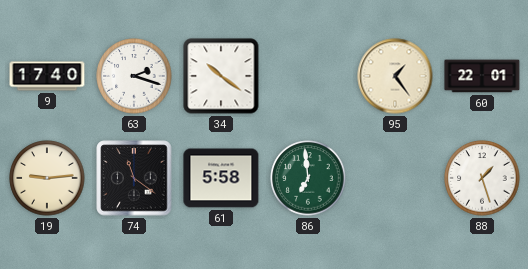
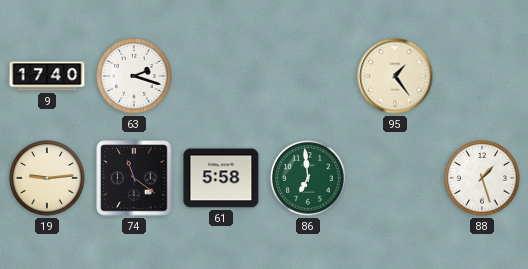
34: 10:21 -> none
60: 22:01 -> none
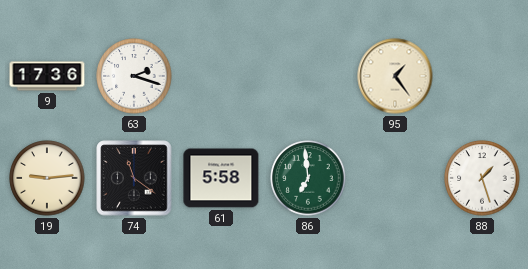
9: 17:40 -> 17:36
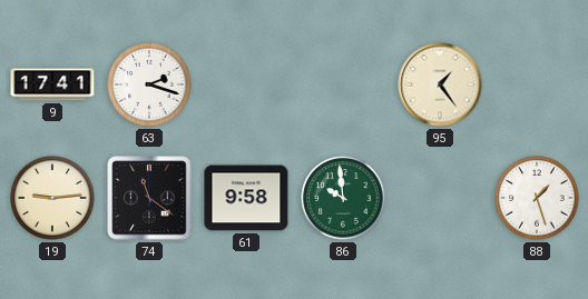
9: 17:36 -> 17:41
61: 5:58 -> 9:58
86: 6:59 -> 9:59
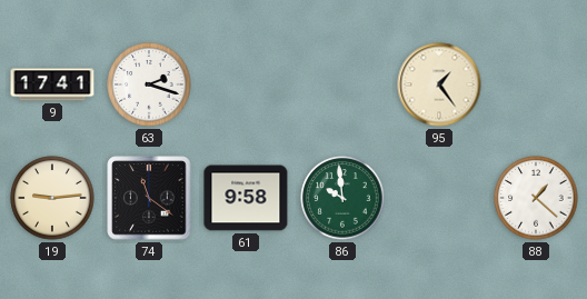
88: 1:27 -> 1:22
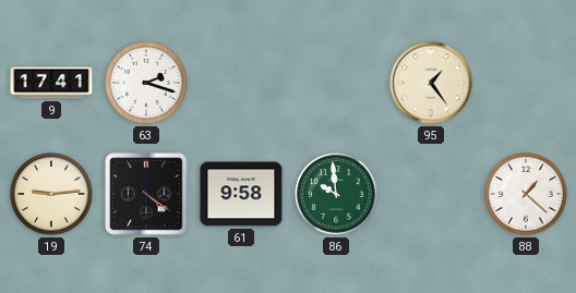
74: 11:21 -> 4:21
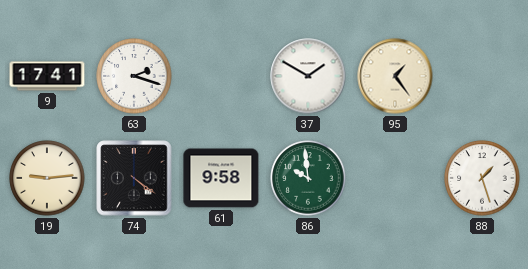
37: none -> 1:50
88: 1:22 -> 1:27
